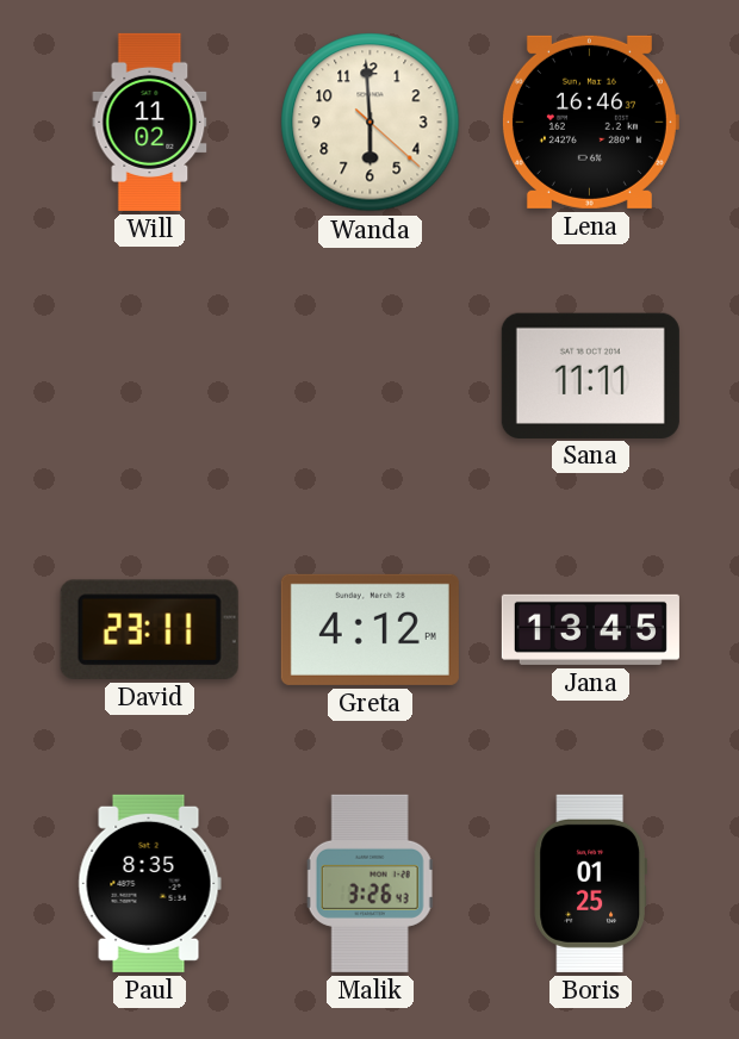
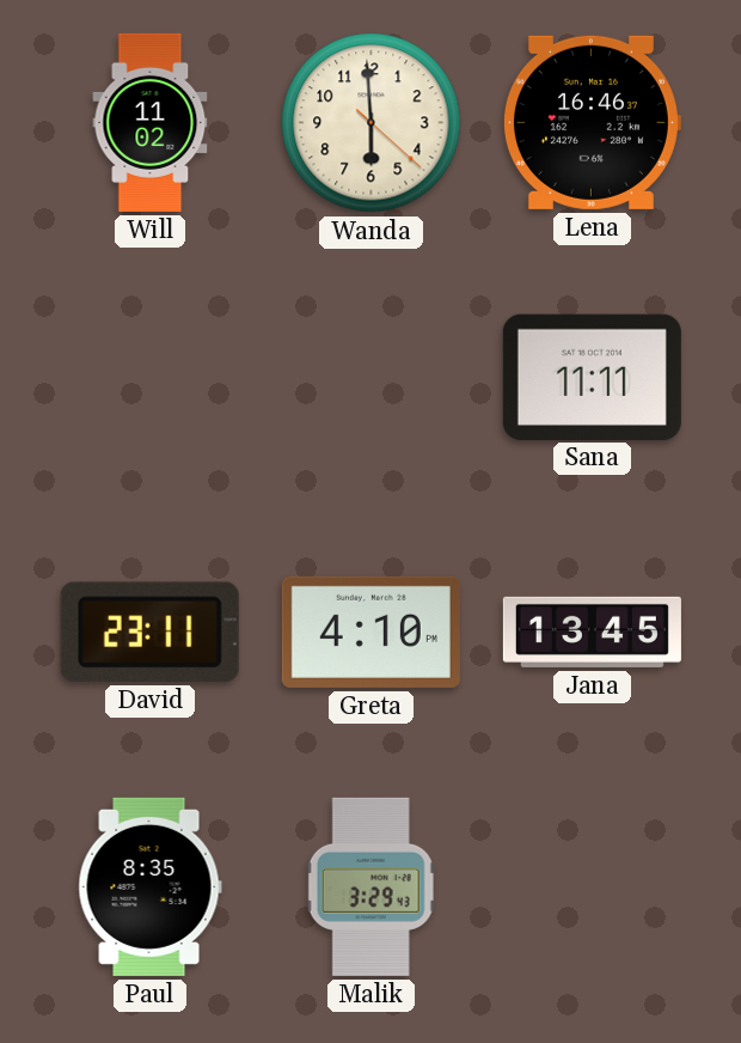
Greta: 4:12 -> 4:10
Malik: 3:26 -> 3:29
Boris: 01:25 -> none
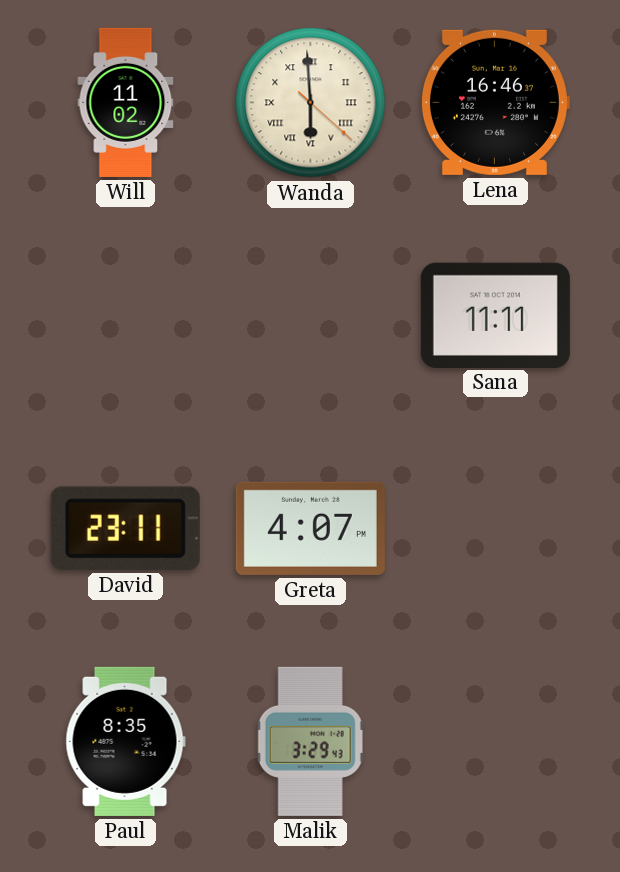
Wanda numerals: Arabic -> Roman
Greta: 4:10 -> 4:07
Jana: 13:45 -> none
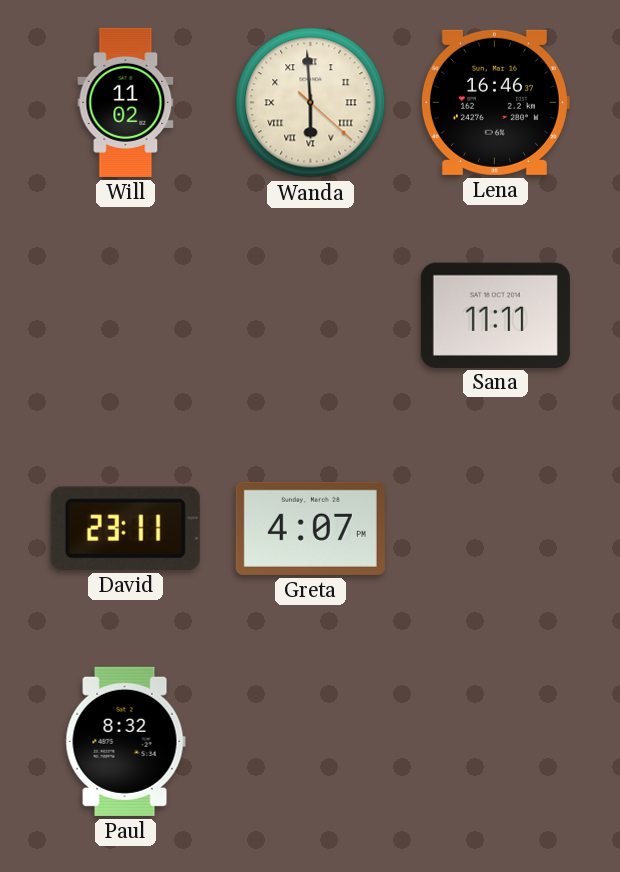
Paul: 8:35 -> 8:32
Malik: 3:29 -> none
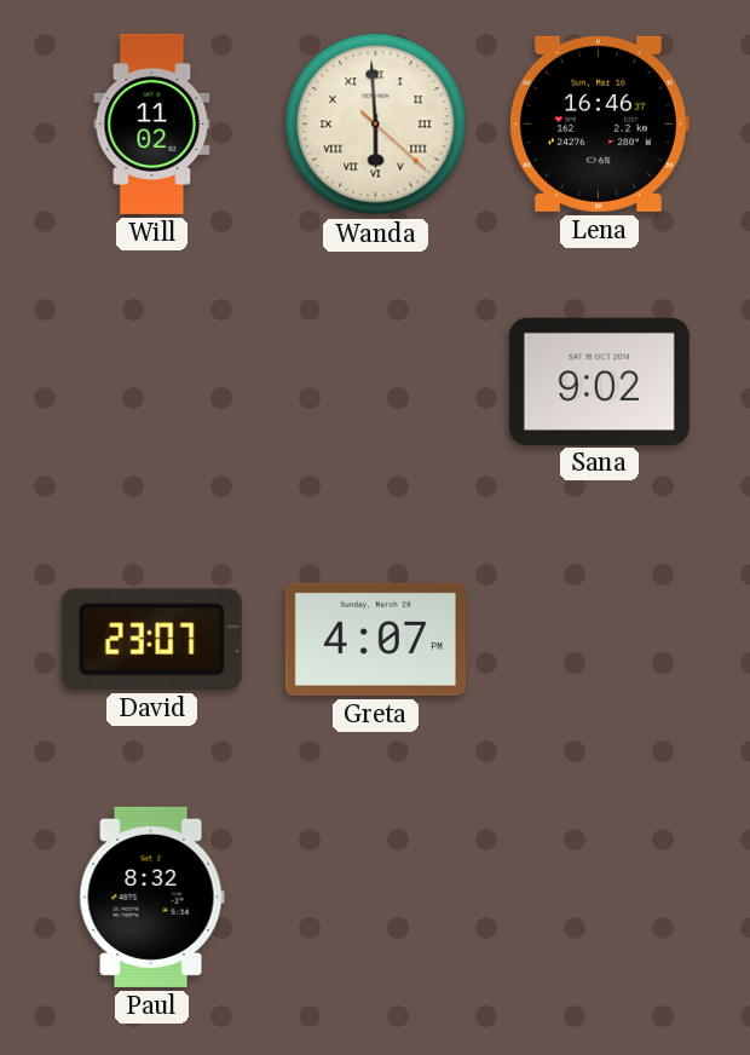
Sana: 11:11 -> 9:02
David: 23:11 -> 23:07
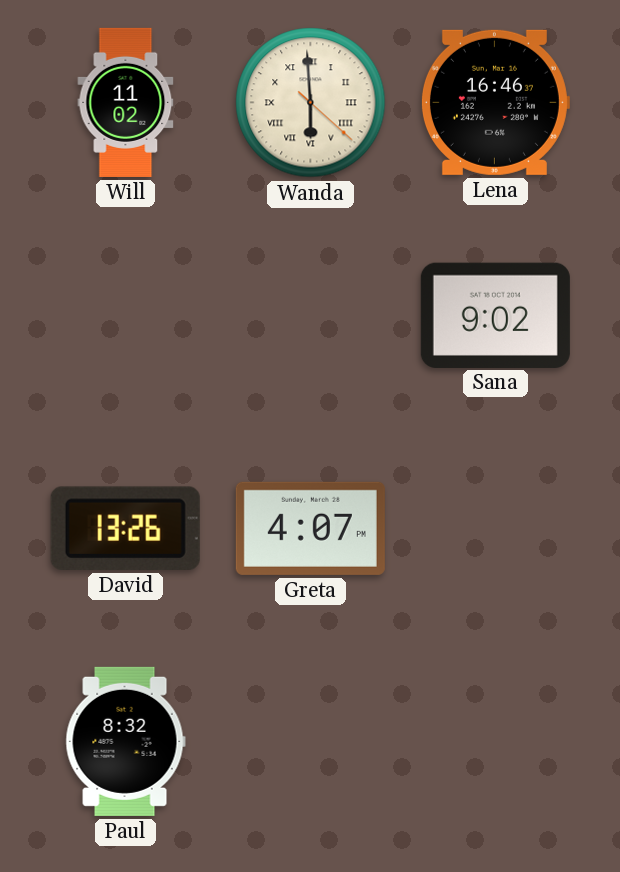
David: 23:07 -> 13:26
